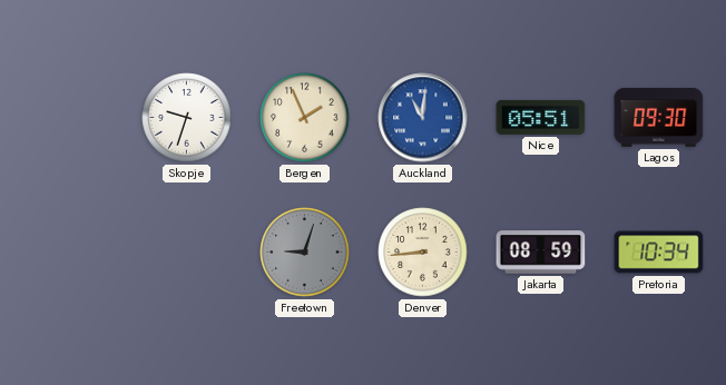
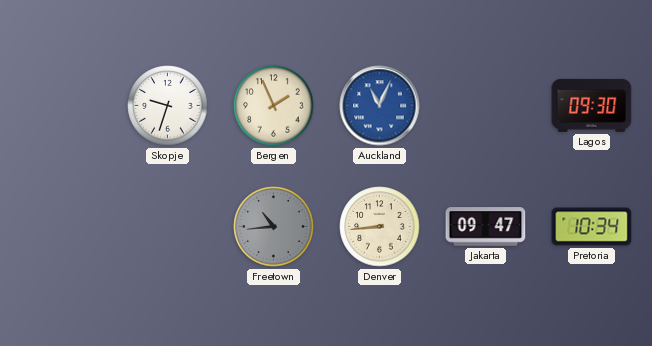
Auckland: 11:01 -> 11:04
Nice: 05:51 -> none
Freetown: 9:03 -> 10:44
Jakarta: 08:59 -> 09:47
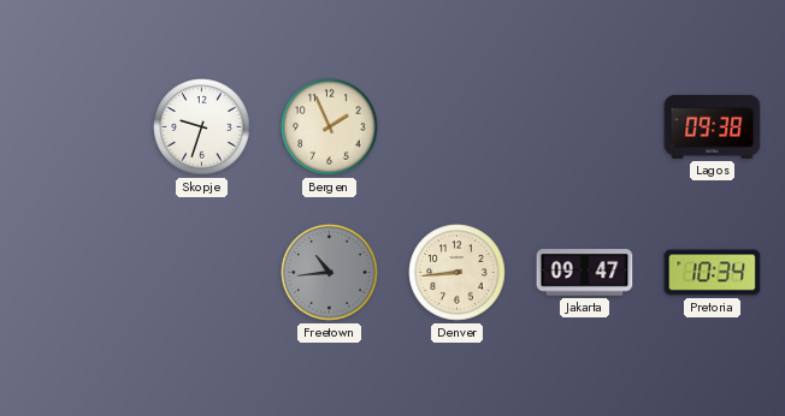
Auckland: 11:04 -> none
Lagos: 09:30 -> 09:38
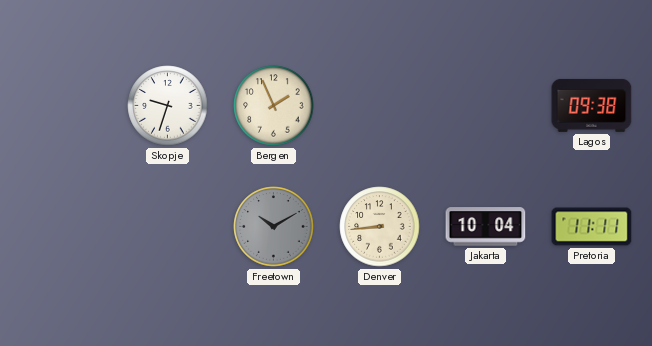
Freetown: 10:44 -> 10:10
Jakarta: 09:47 -> 10:04
Pretoria: 10:34 -> 11:11
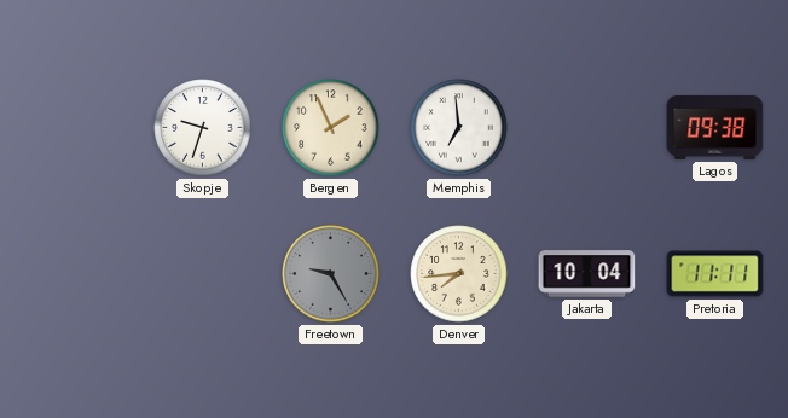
Memphis: none -> 6:59
Freetown: 10:10 -> 9:25
Denver: 8:44 -> 7:44
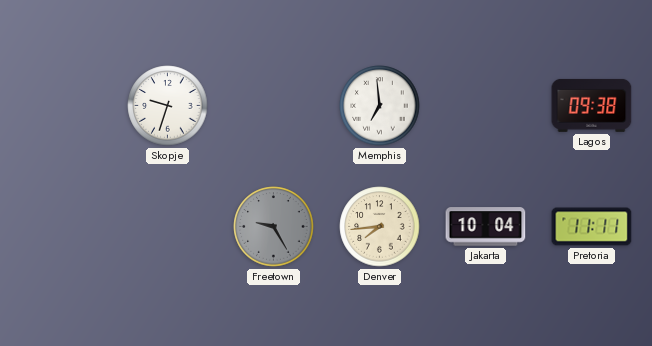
Bergen: 1:56 -> none
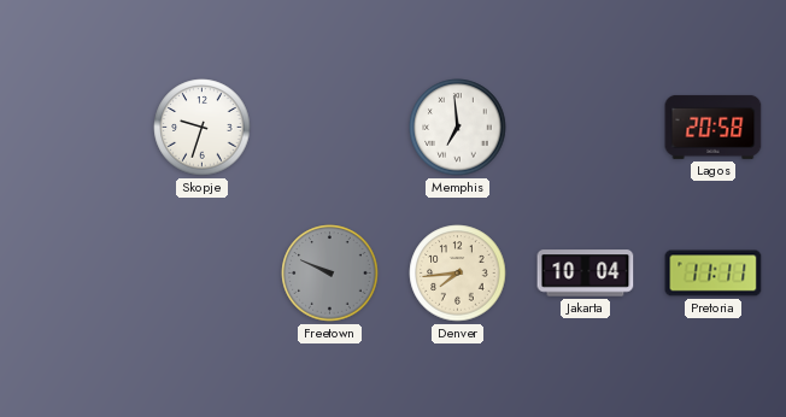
Lagos: 09:38 -> 20:58
Freetown: 9:25 -> 9:49
